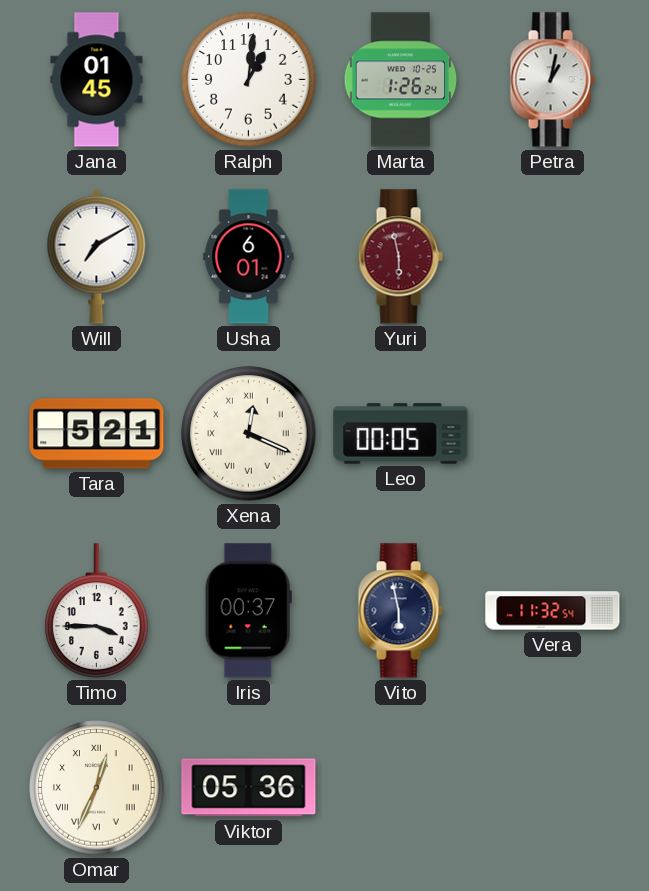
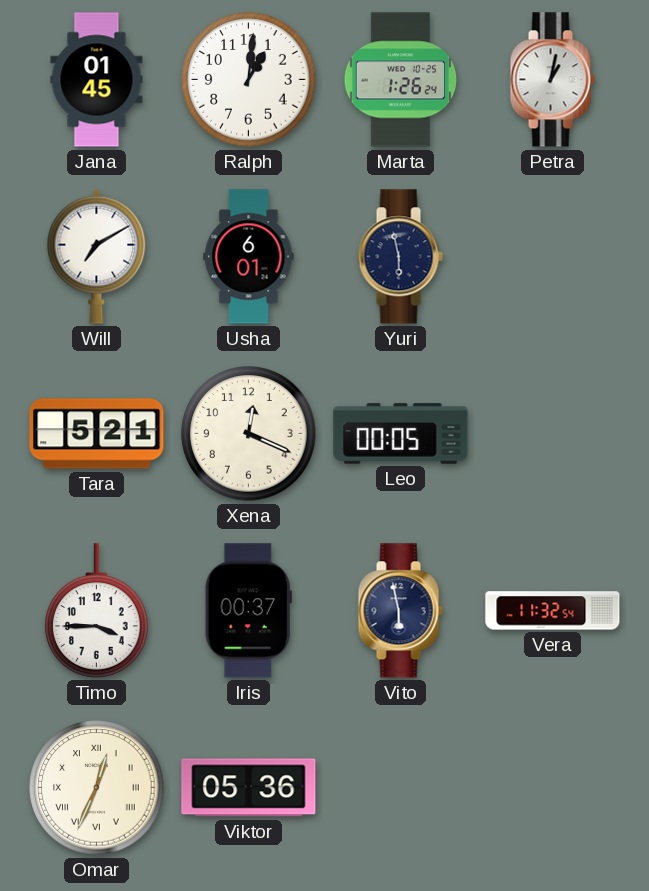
Yuri dial: burgundy -> navy
Xena numerals: Roman -> Arabic
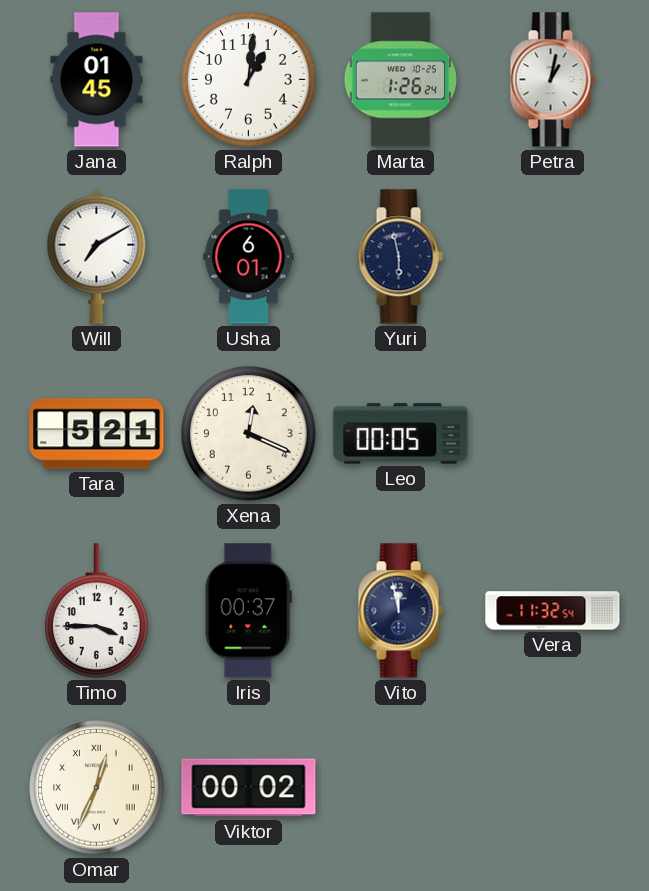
Vito: 5:58 -> 11:58
Viktor: 05:36 -> 00:02
